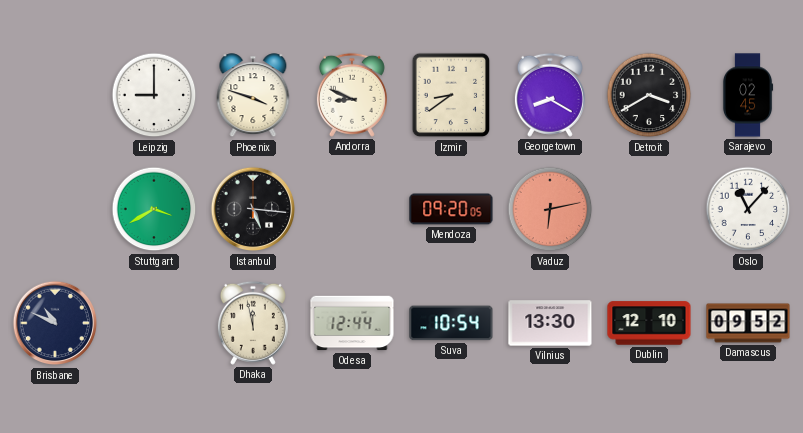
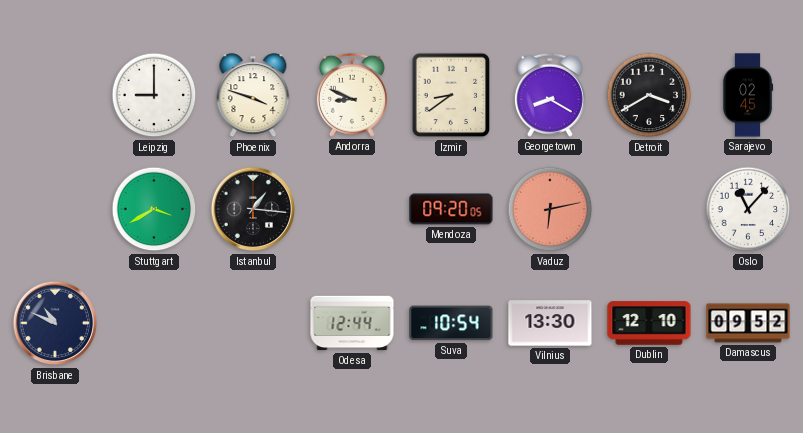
Istanbul: 5:16 -> 1:16
Dhaka: 11:58 -> none
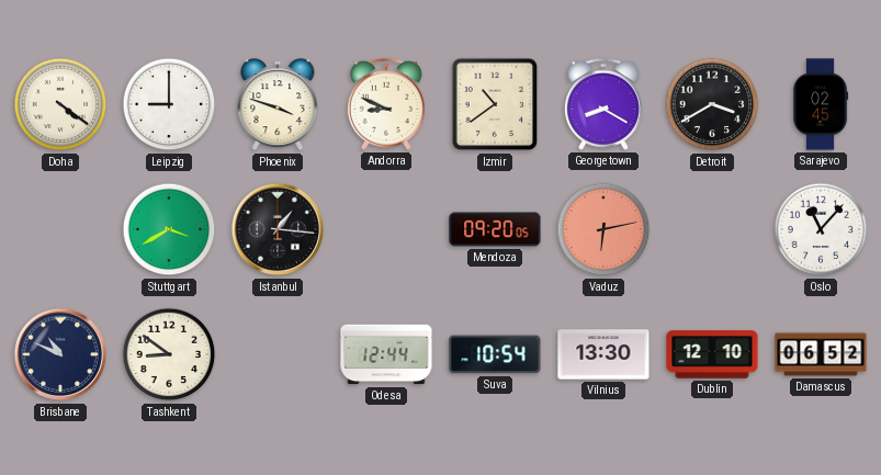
Doha: none -> 4:21
Izmir: 8:39 -> 10:39
Tashkent: none -> 8:51
Damascus: 09:52 -> 06:52
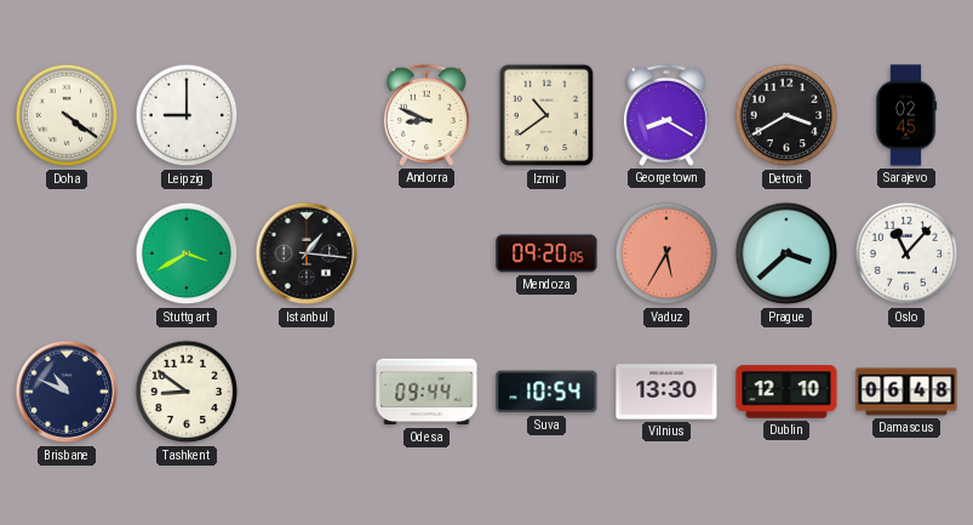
Phoenix: 3:48 -> none
Vaduz: 6:13 -> 5:35
Prague: none -> 3:38
Odesa: 12:44 -> 09:44
Damascus: 06:52 -> 06:48
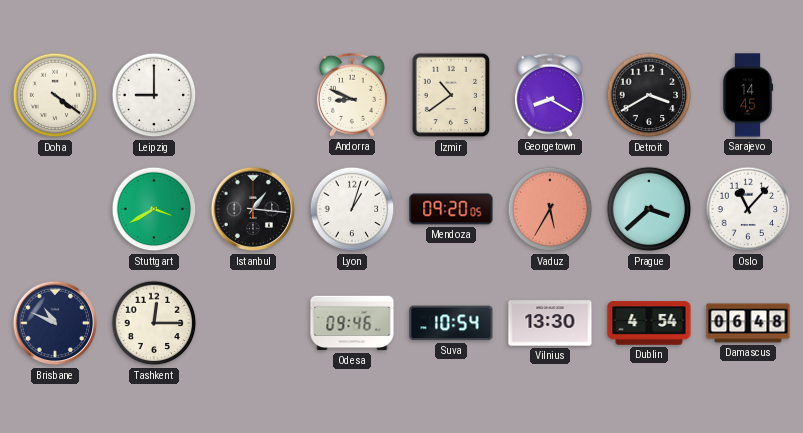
Sarajevo: 02:45 -> 14:45
Lyon: none -> 1:03
Tashkent: 8:51 -> 12:15
Odesa: 09:44 -> 09:46
Dublin: 12:10 -> 4:54
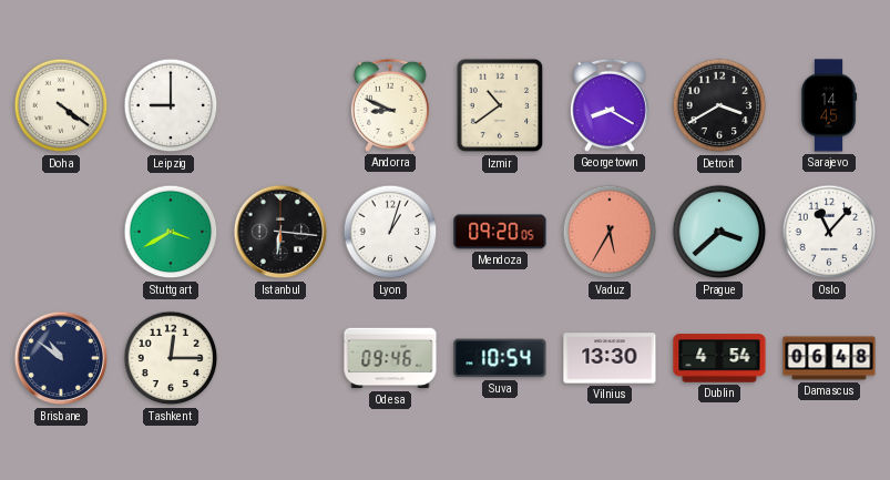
Istanbul: 1:16 -> 6:16
Brisbane: 10:49 -> 10:51
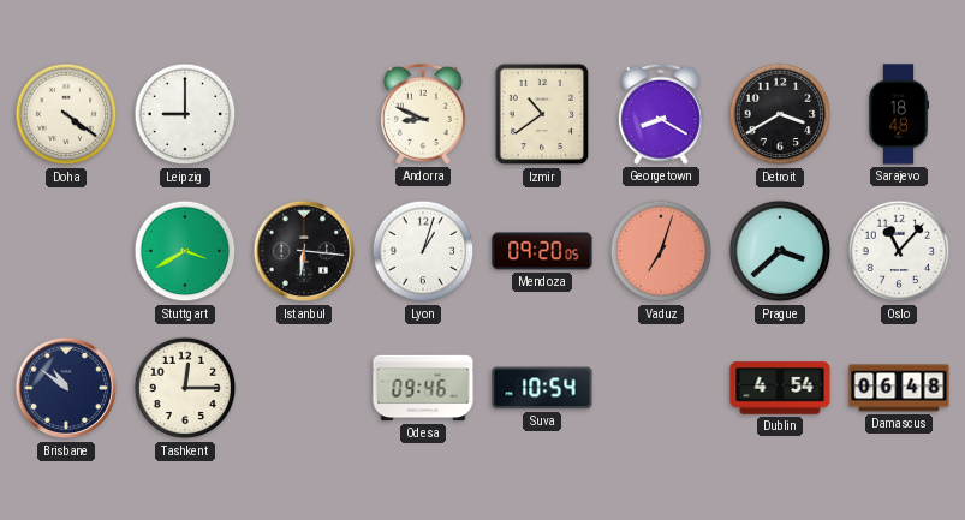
Sarajevo: 14:45 -> 18:48
Vaduz: 5:35 -> 7:03
Vilnius: 13:30 -> none
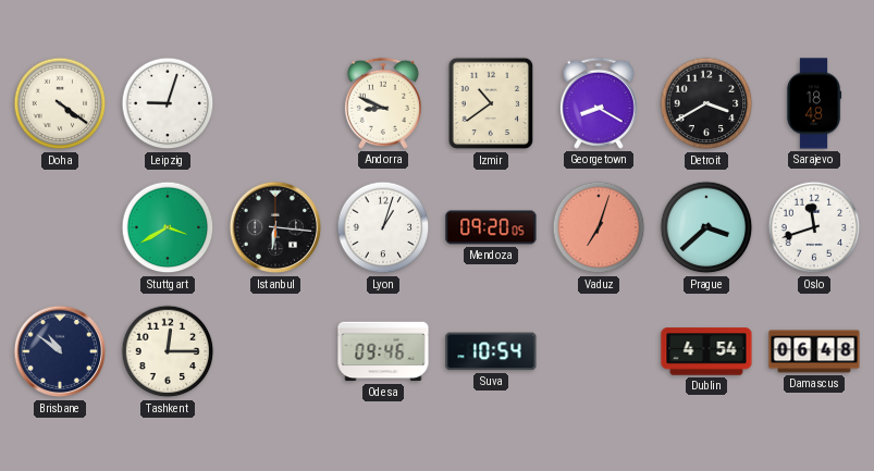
Leipzig: 9:00 -> 9:03
Oslo: 11:07 -> 11:42
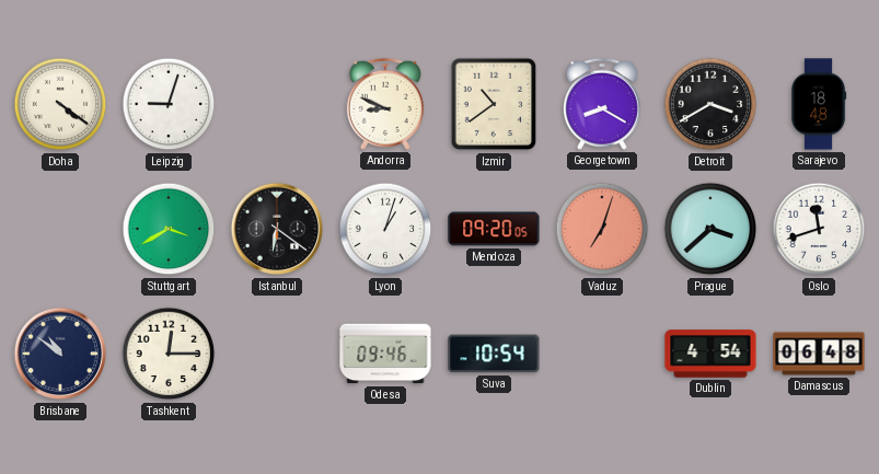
Istanbul: 6:16 -> 6:21
